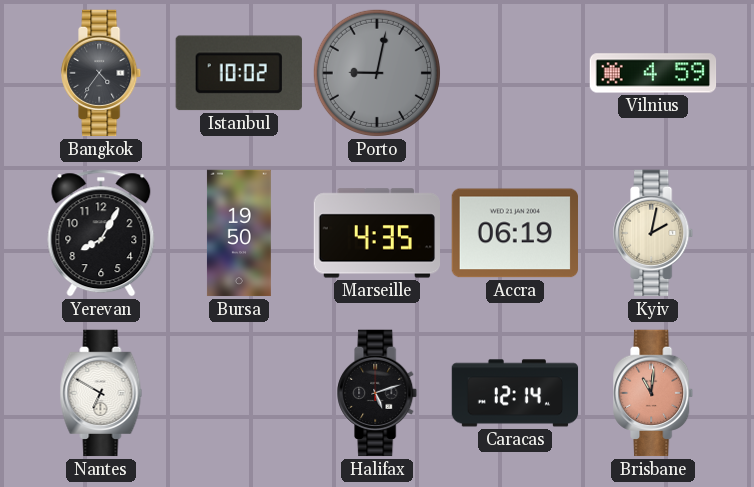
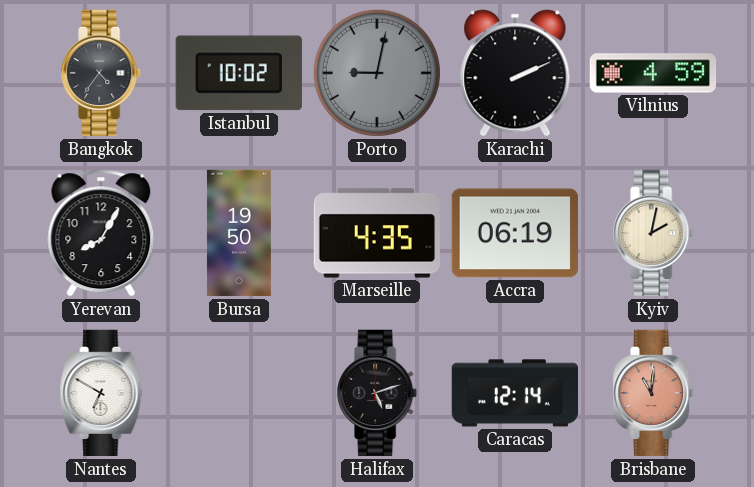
Karachi: none -> 2:11
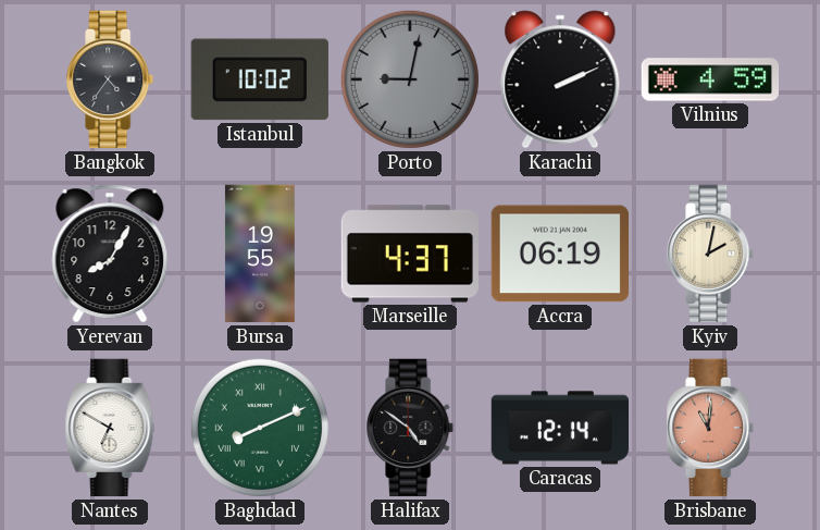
Bursa: 19:50 -> 19:55
Marseille: 4:35 -> 4:37
Baghdad: none -> 8:11
Halifax: 5:12 -> 4:51
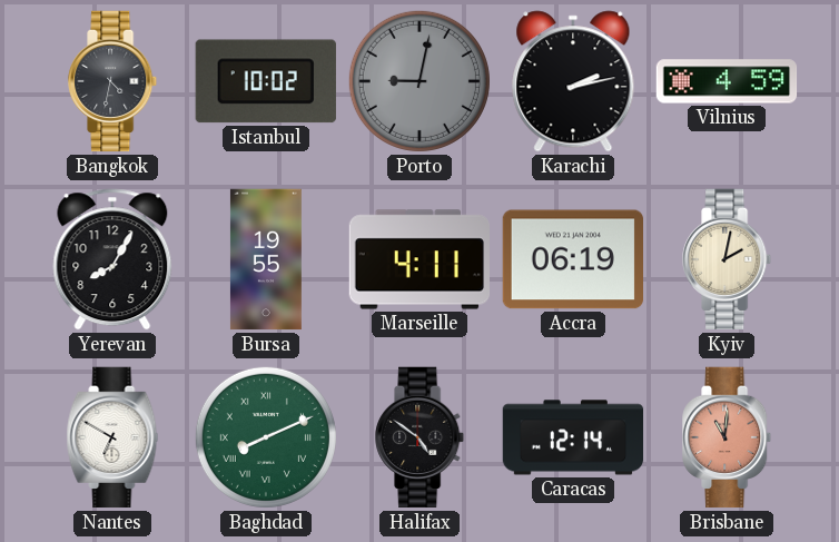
Bangkok: 4:36 -> 4:32
Karachi: 2:11 -> 2:13
Marseille: 4:37 -> 4:11
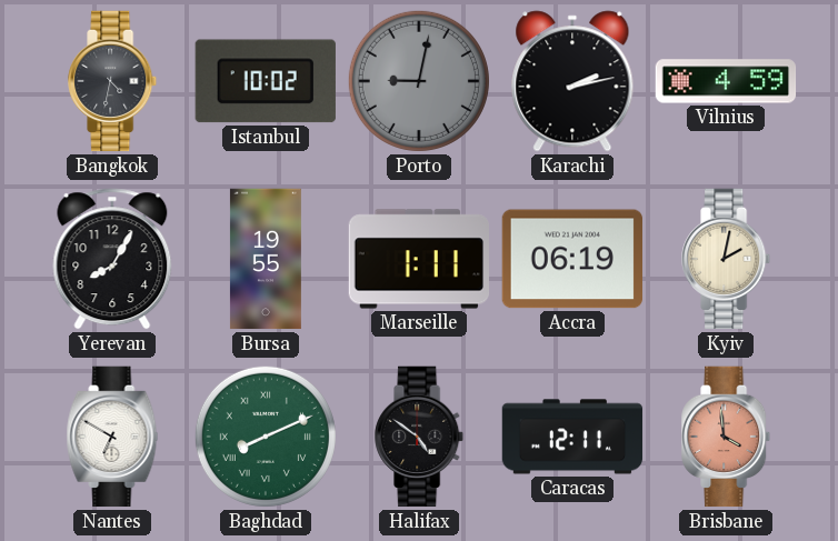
Marseille: 4:11 -> 1:11
Caracas: 12:14 -> 12:11
Brisbane: 11:01 -> 3:59
